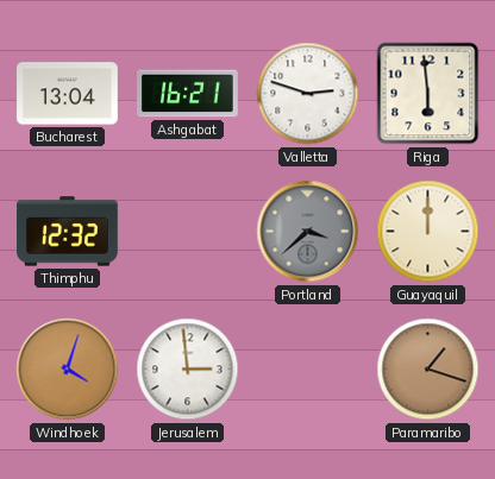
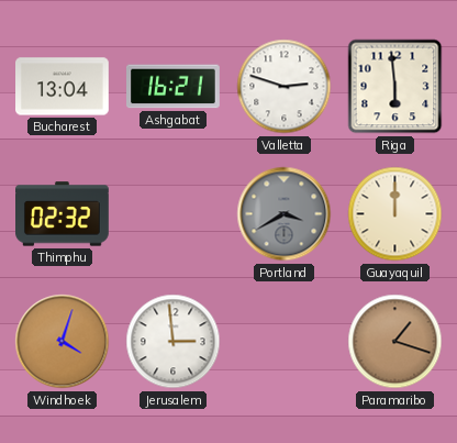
Thimphu: 12:32 -> 02:32
Portland: 3:38 -> 3:40
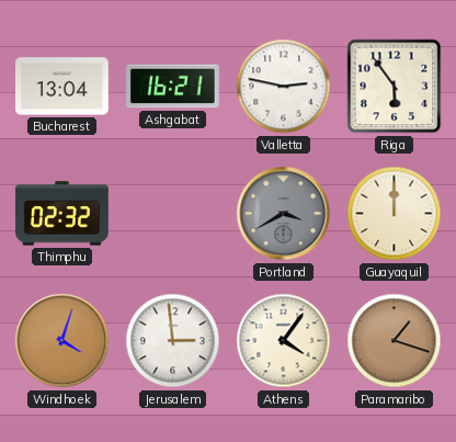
Valletta: 2:48 -> 2:47
Riga: 5:59 -> 5:54
Athens: none -> 4:06
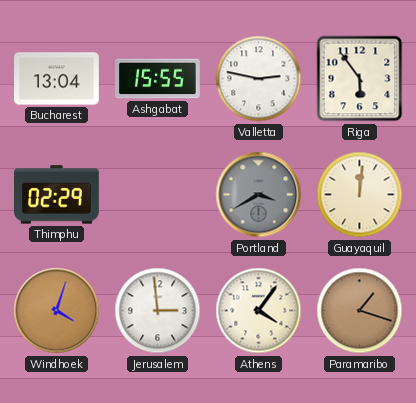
Ashgabat: 16:21 -> 15:55
Thimphu: 02:32 -> 02:29
Guayaquil: 12:00 -> 12:01
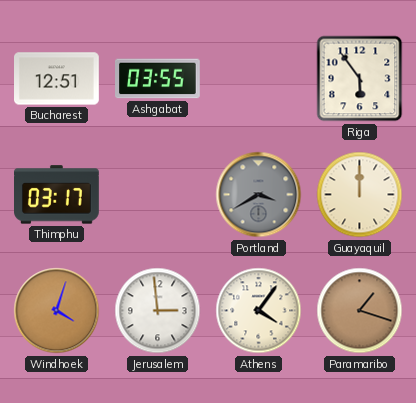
Bucharest: 13:04 -> 12:51
Ashgabat: 15:55 -> 03:55
Valletta: 2:47 -> none
Thimphu: 02:29 -> 03:17
Guayaquil: 12:01 -> 12:00
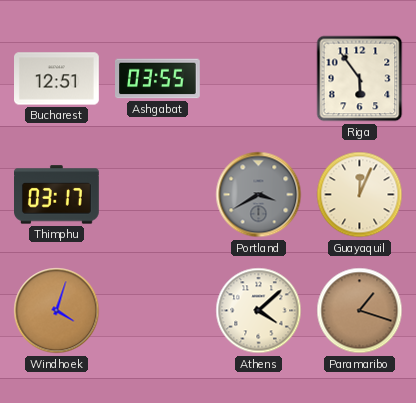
Guayaquil: 12:00 -> 12:04
Jerusalem: 2:59 -> none
Athens: 4:06 -> 4:08
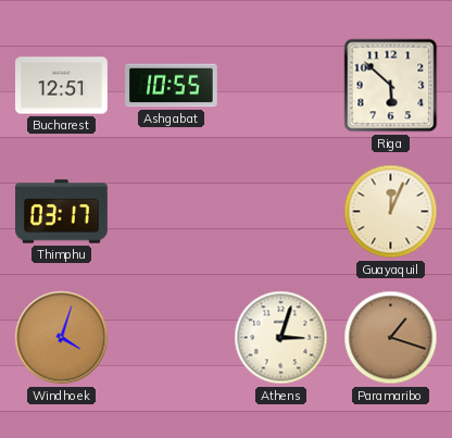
Ashgabat: 03:55 -> 10:55
Riga: 5:54 -> 5:52
Portland: 3:40 -> none
Athens: 4:08 -> 3:03
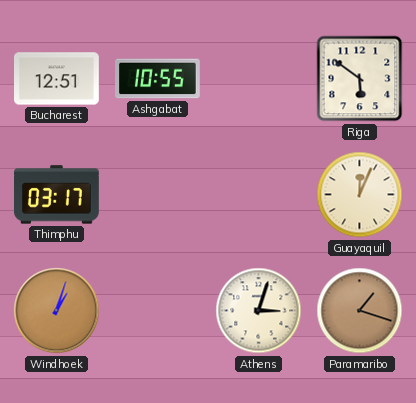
Riga: 5:52 -> 5:51
Windhoek: 4:03 -> 1:03
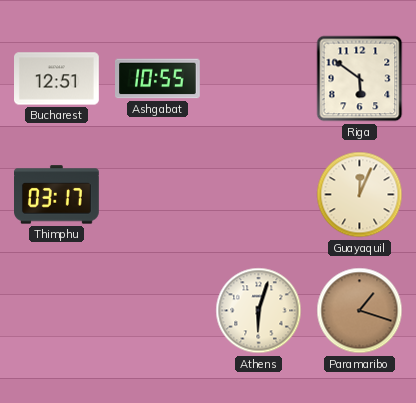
Windhoek: 1:03 -> none
Athens: 3:03 -> 6:03
